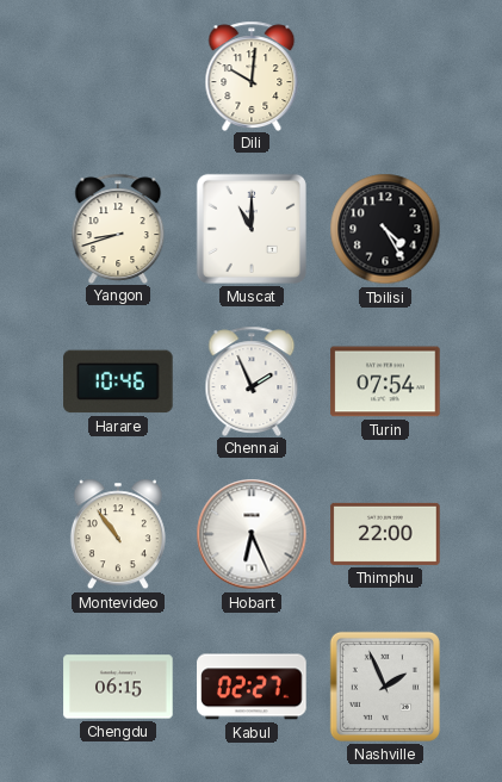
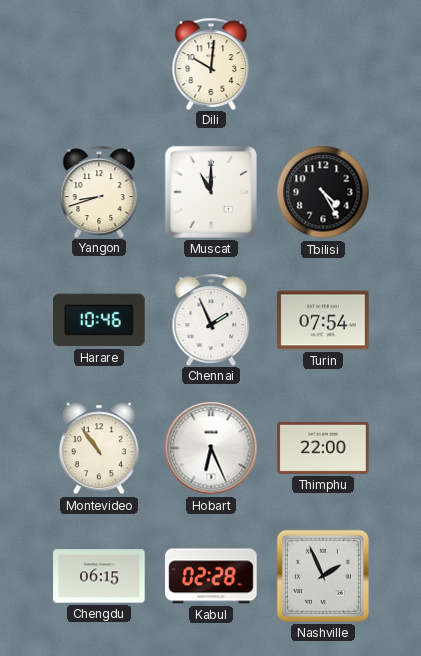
Kabul: 02:27 -> 02:28
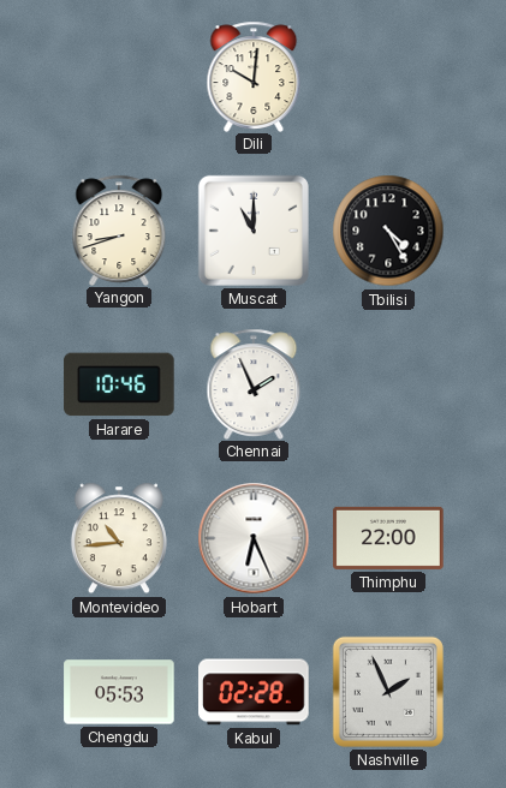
Turin: 07:54 -> none
Montevideo: 10:54 -> 10:44
Chengdu: 06:15 -> 05:53
